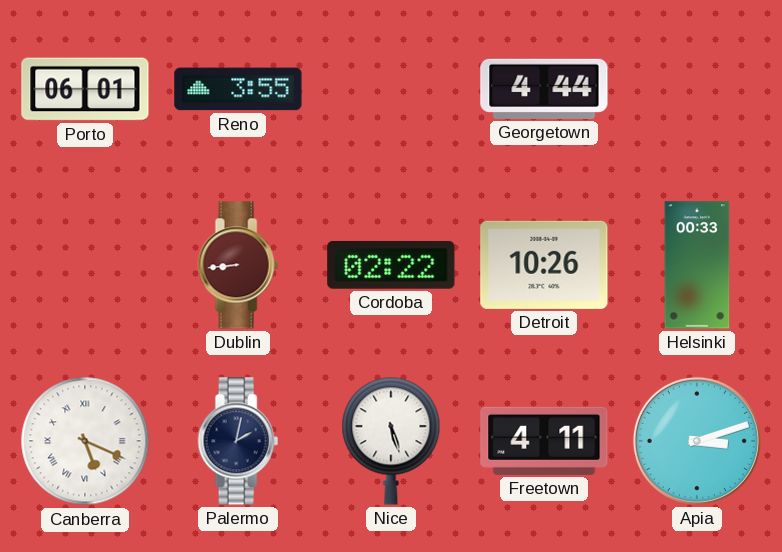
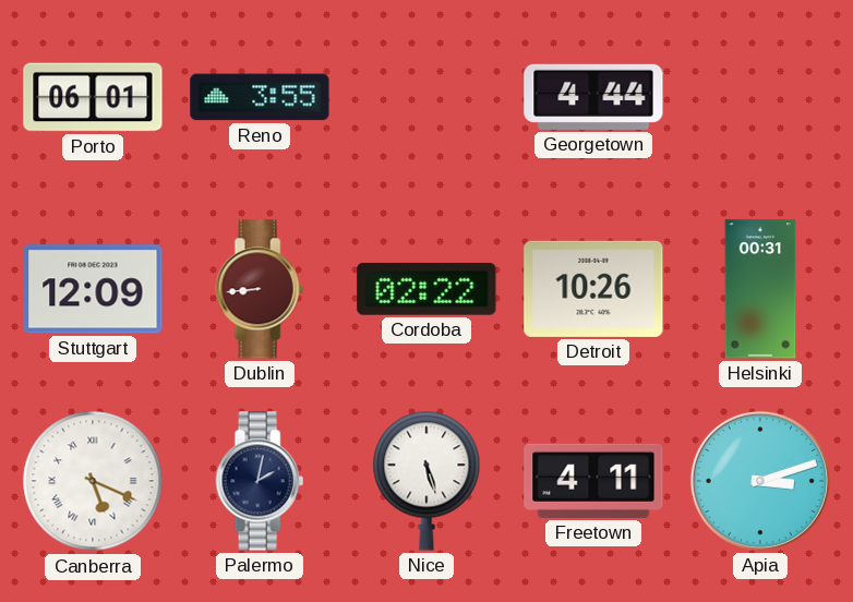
Stuttgart: none -> 12:09
Helsinki: 00:33 -> 00:31
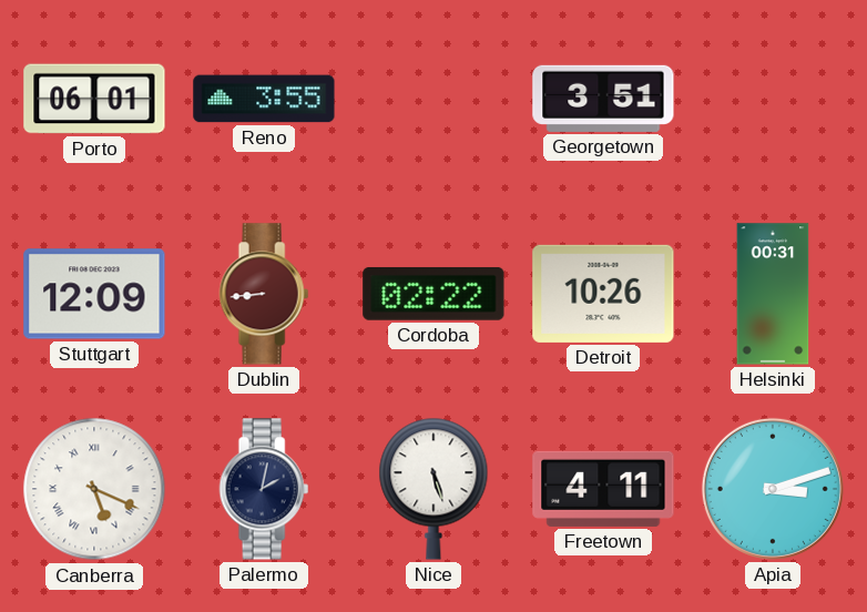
Georgetown: 4:44 -> 3:51
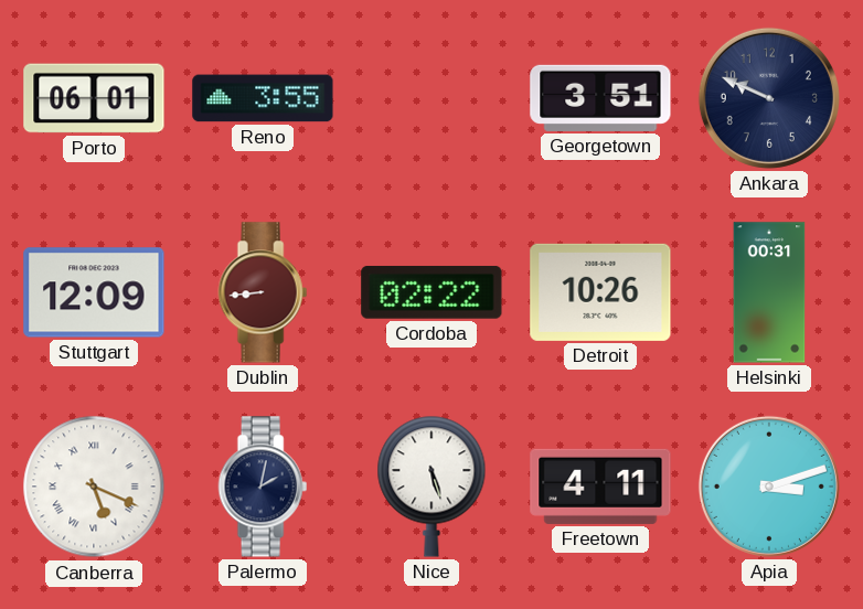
Ankara: none -> 9:49
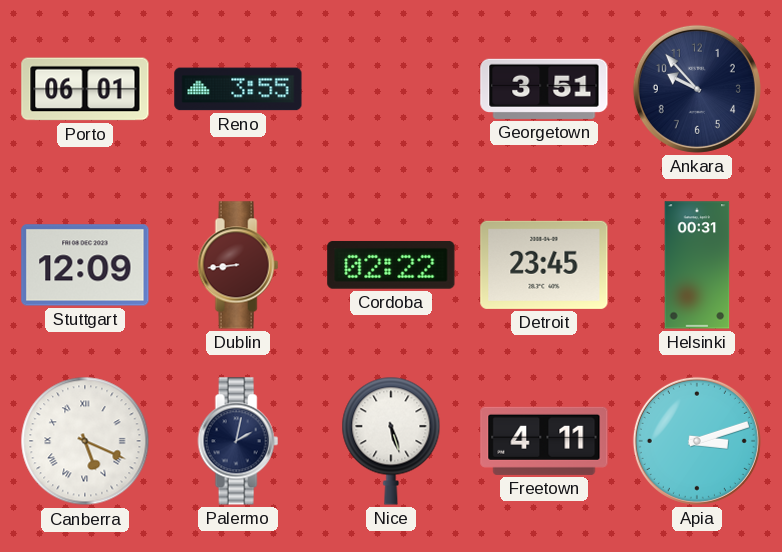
Ankara: 9:49 -> 9:53
Detroit: 10:26 -> 23:45
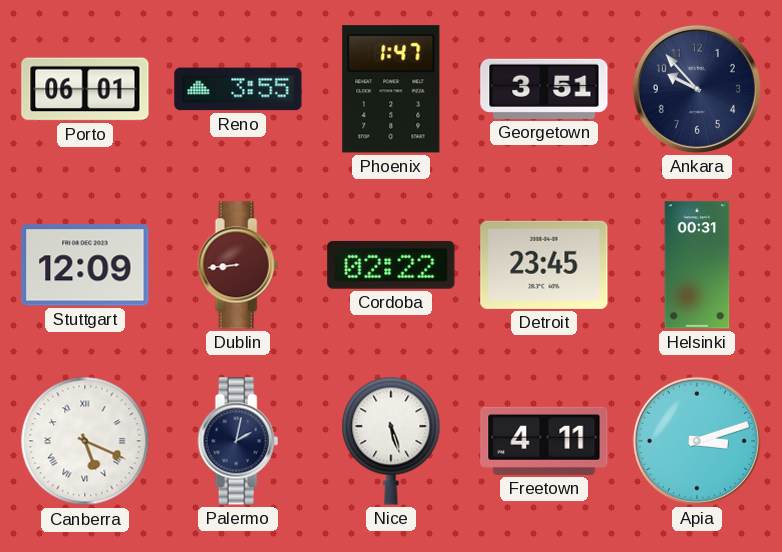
Phoenix: none -> 1:47
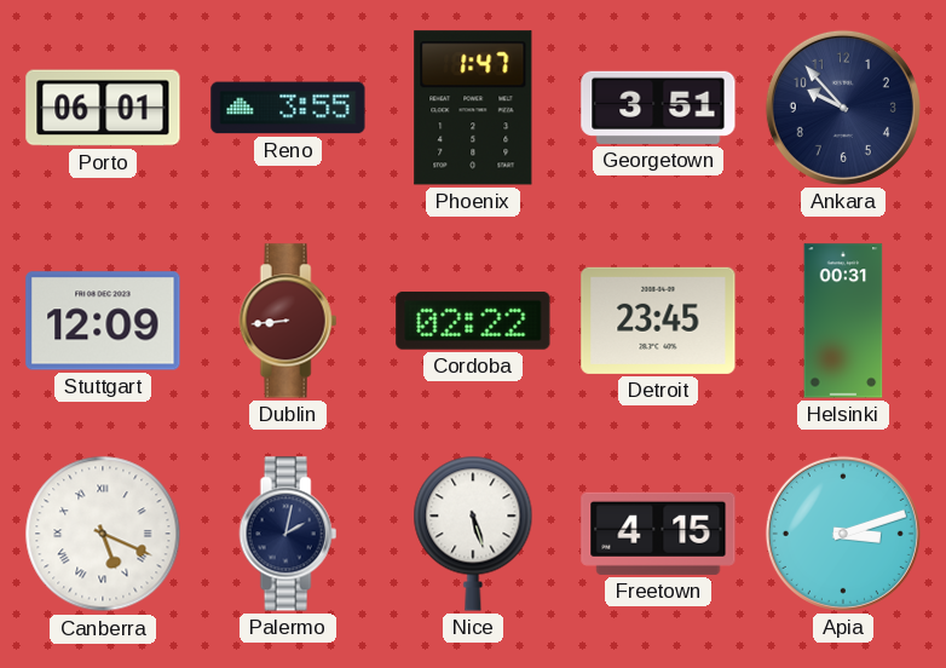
Freetown: 4:11 -> 4:15
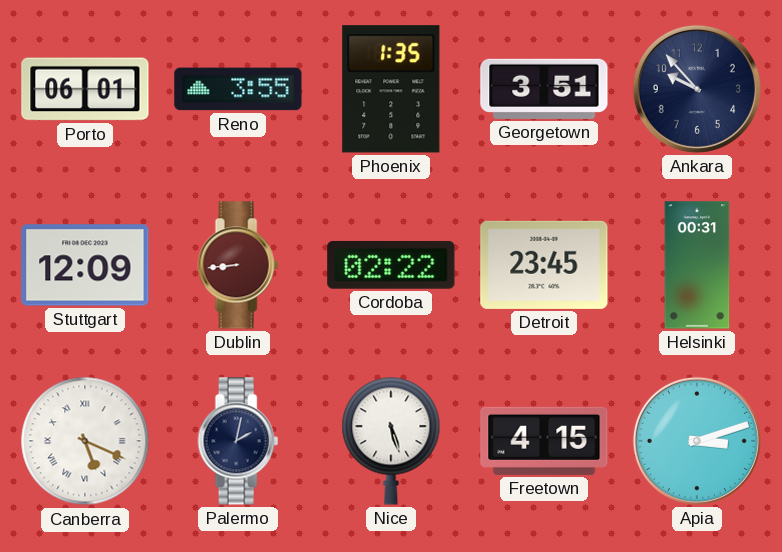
Phoenix: 1:47 -> 1:35
